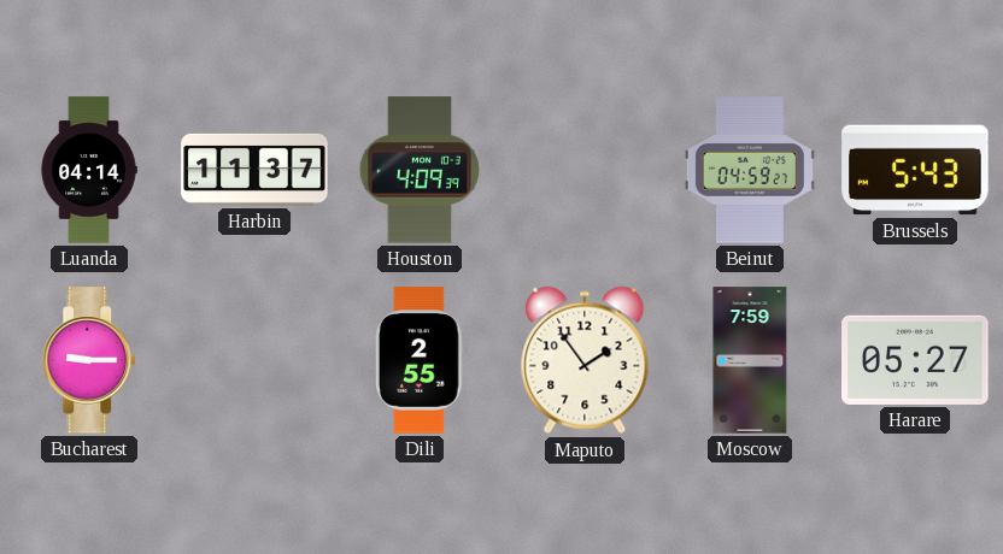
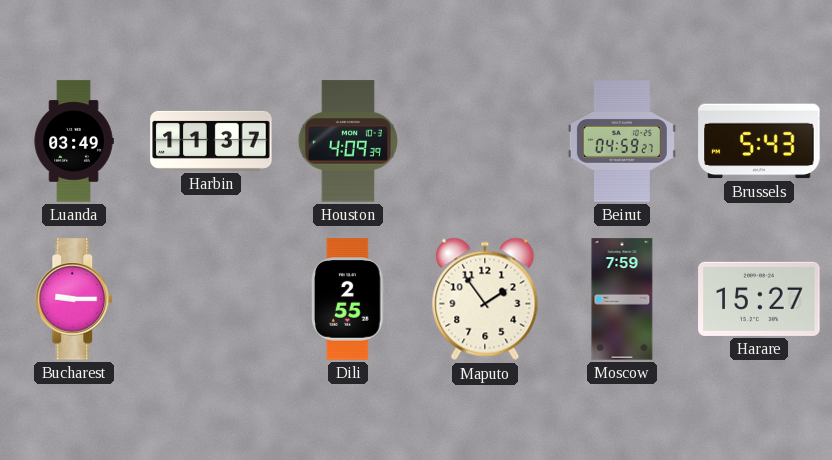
Luanda: 04:14 -> 03:49
Harare: 05:27 -> 15:27
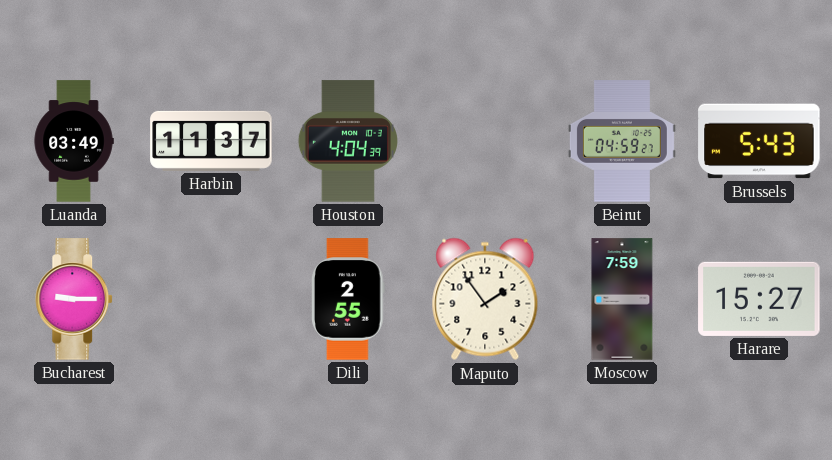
Houston: 4:09 -> 4:04
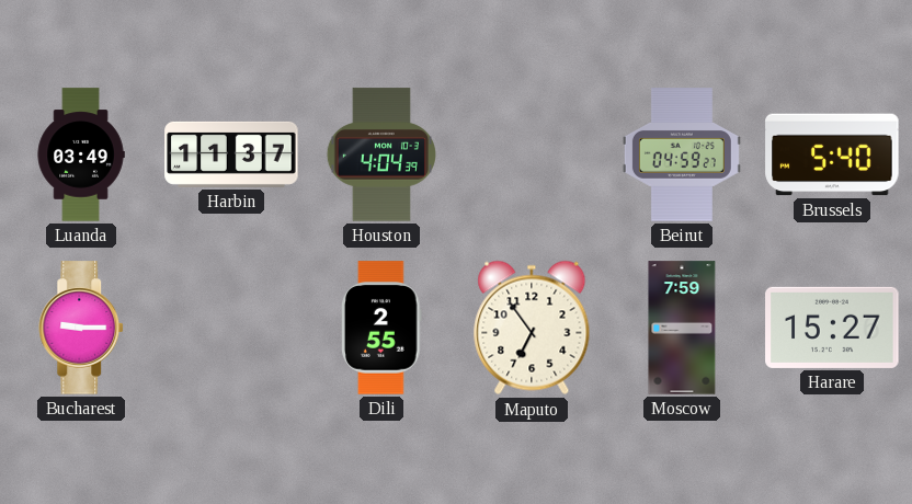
Brussels: 5:43 -> 5:40
Maputo: 1:54 -> 6:54
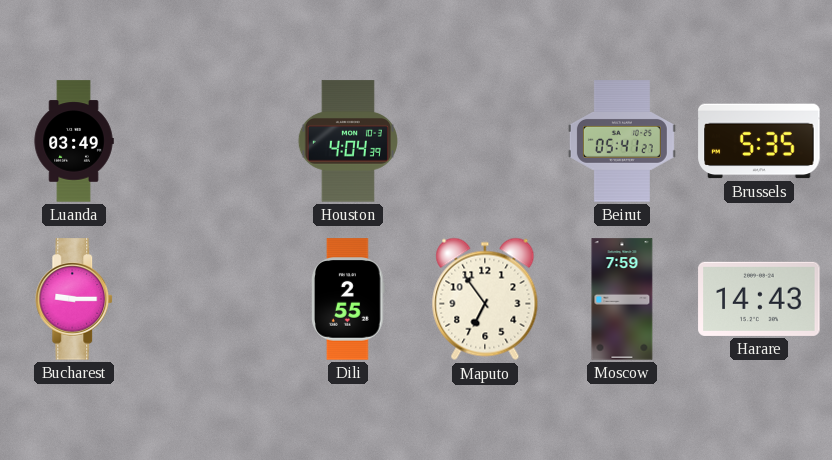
Harbin: 11:37 -> none
Beirut: 04:59 -> 05:41
Brussels: 5:40 -> 5:35
Harare: 15:27 -> 14:43
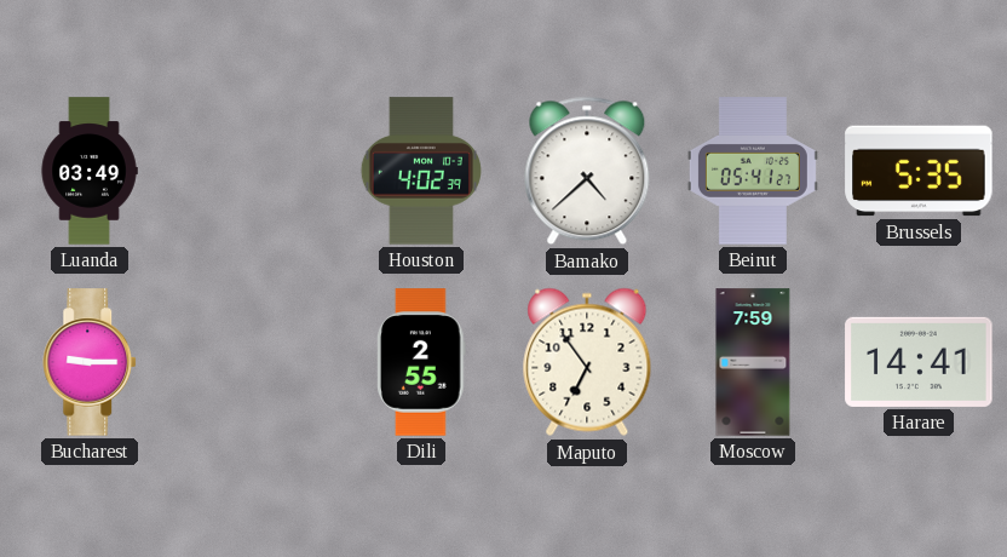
Houston: 4:04 -> 4:02
Bamako: none -> 4:38
Harare: 14:43 -> 14:41
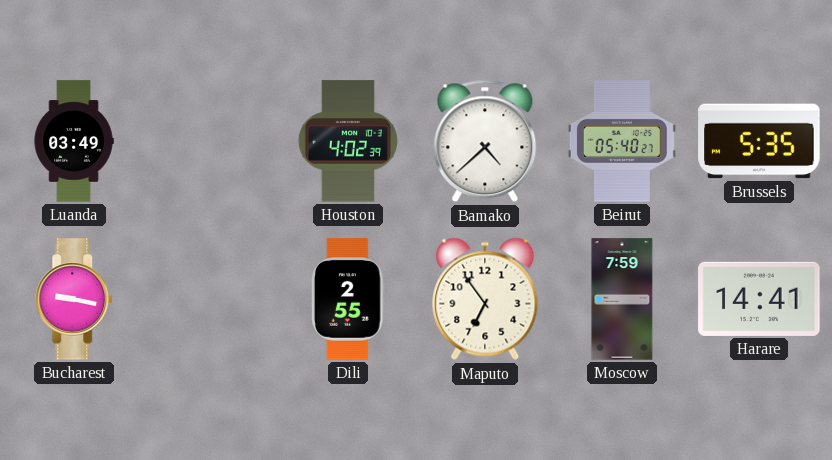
Beirut: 05:41 -> 05:40
Bucharest: 9:15 -> 9:17
